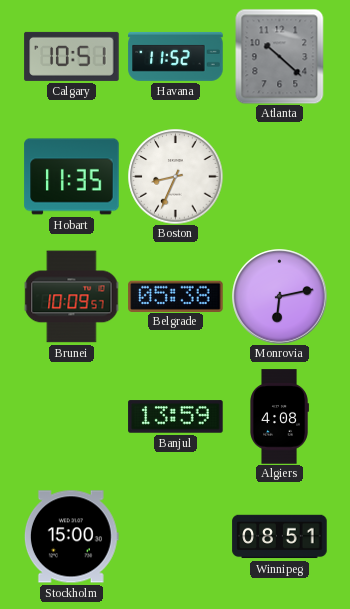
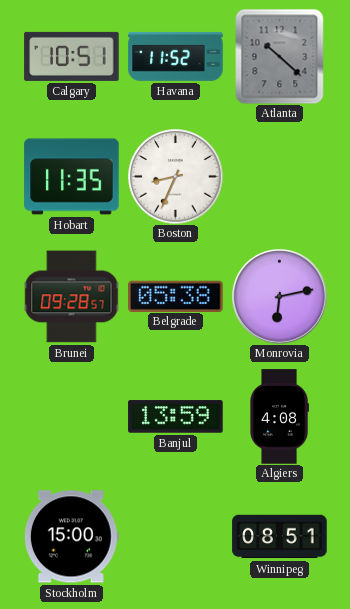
Brunei: 10:09 -> 09:28
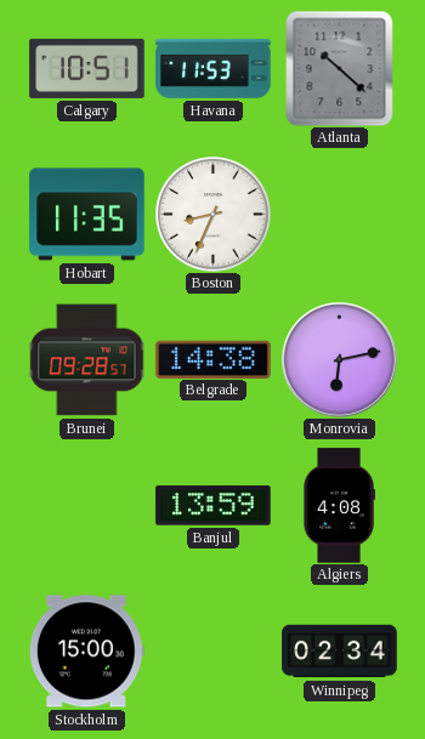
Havana: 11:52 -> 11:53
Belgrade: 05:38 -> 14:38
Winnipeg: 08:51 -> 02:34
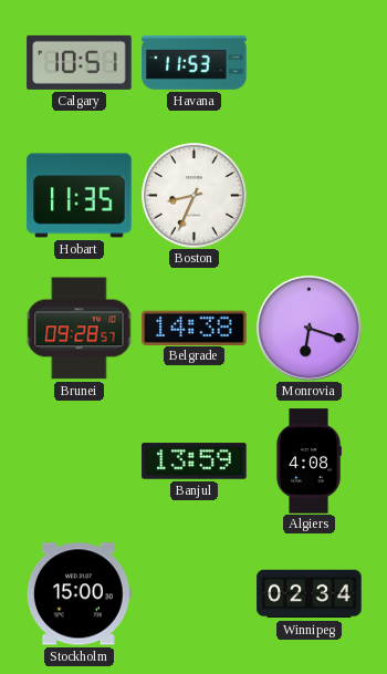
Atlanta: 10:22 -> none
Monrovia: 6:13 -> 6:18
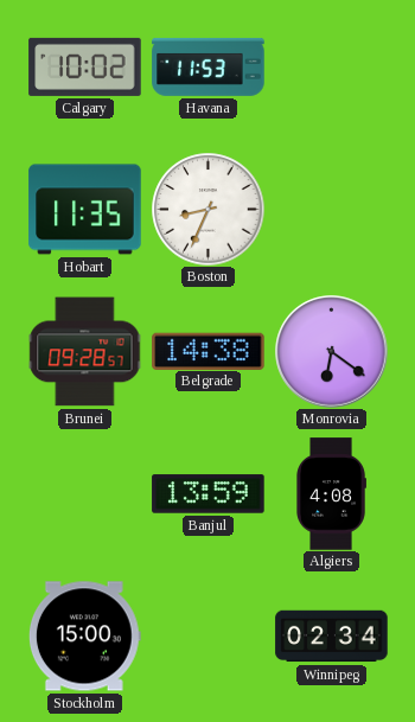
Calgary: 10:51 -> 10:02
Monrovia: 6:18 -> 6:21
